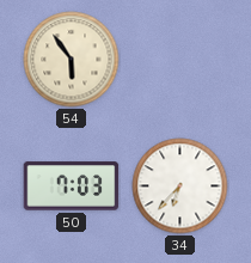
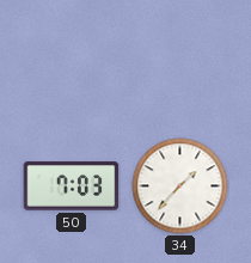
54: 5:54 -> none
34: 6:37 -> 1:37
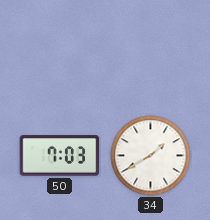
34: 1:37 -> 1:40
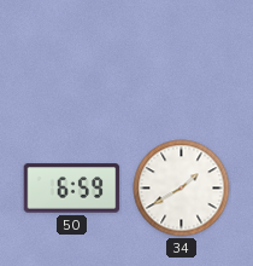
50: 7:03 -> 6:59
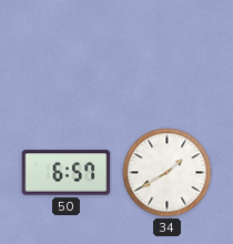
50: 6:59 -> 6:57
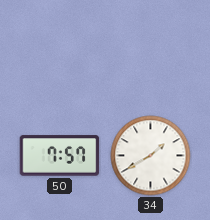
50: 6:57 -> 7:57
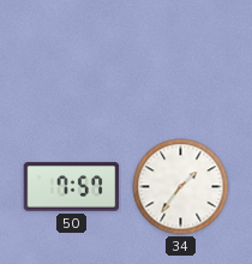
34: 1:40 -> 1:36
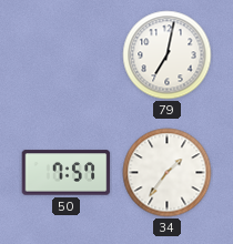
79: none -> 7:02
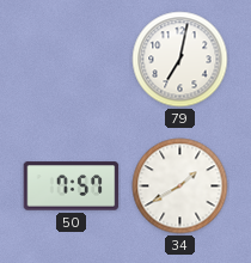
34: 1:36 -> 1:40
